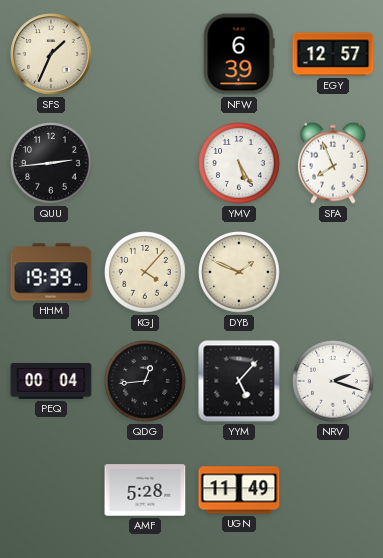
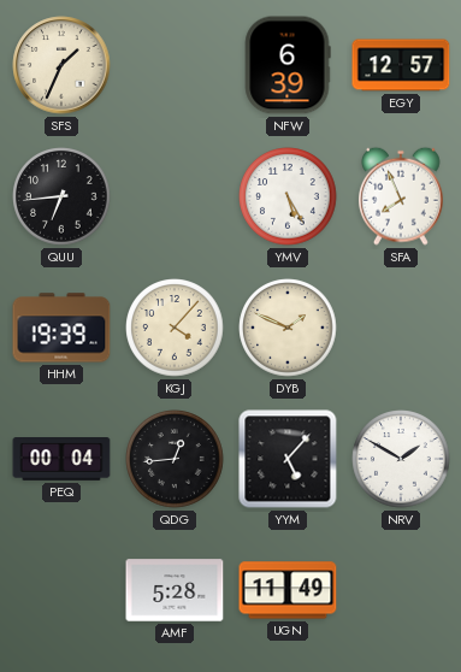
QUU: 2:44 -> 6:44
NRV: 2:18 -> 1:50
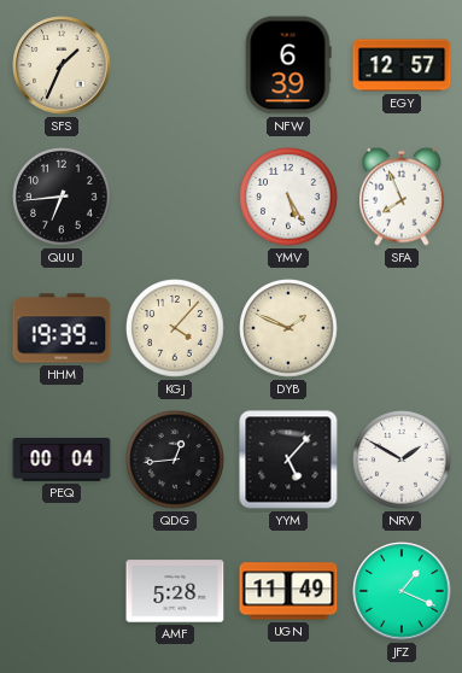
JFZ: none -> 1:19
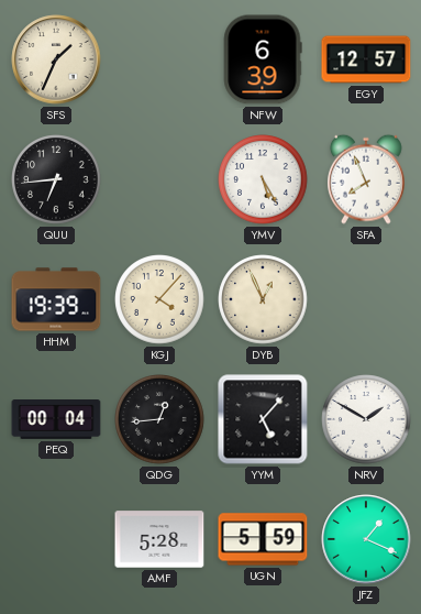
DYB: 1:49 -> 12:56
UGN: 11:49 -> 5:59
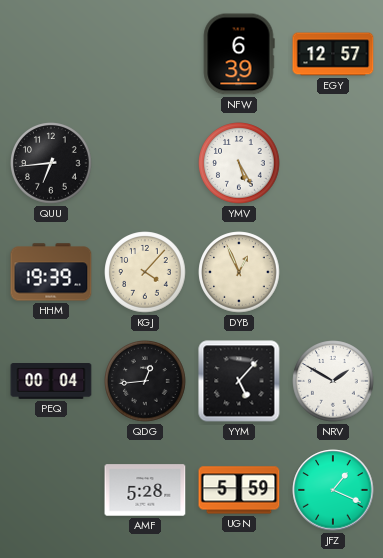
SFS: 1:34 -> none
SFA: 7:56 -> none
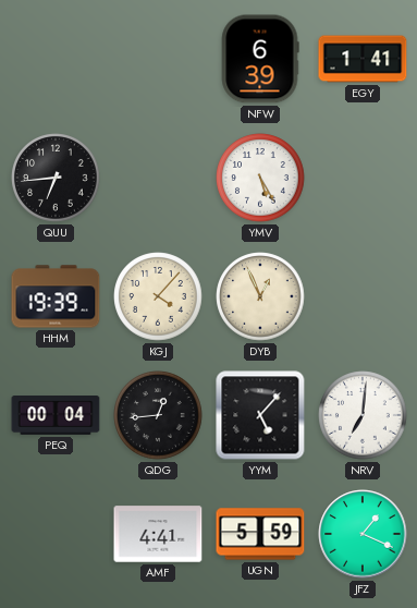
EGY: 12:57 -> 1:41
NRV: 1:50 -> 7:01
AMF: 5:28 -> 4:41
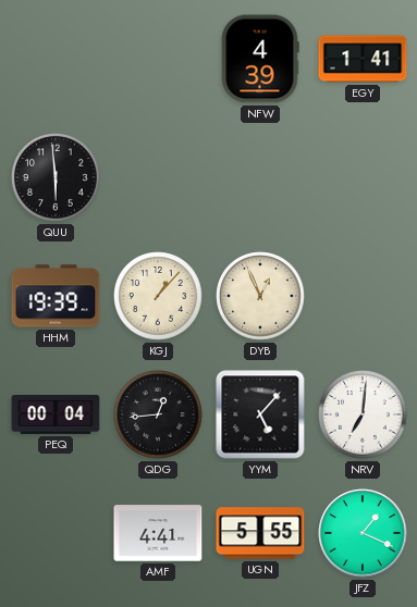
NFW: 6:39 -> 4:39
QUU: 6:44 -> 5:59
YMV: 5:25 -> none
KGJ: 4:07 -> 1:07
UGN: 5:59 -> 5:55
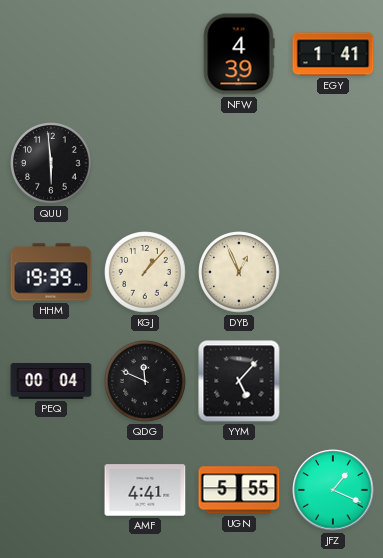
QDG: 12:44 -> 11:49
NRV: 7:01 -> none
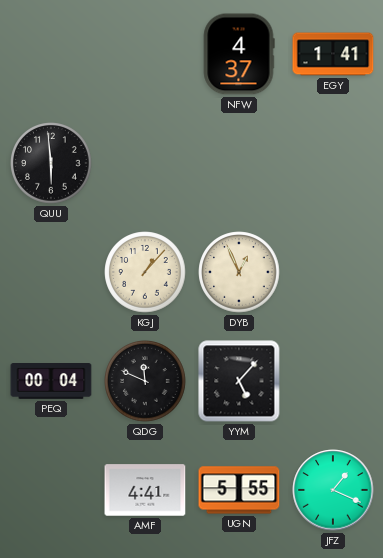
NFW: 4:39 -> 4:37
HHM: 19:39 -> none
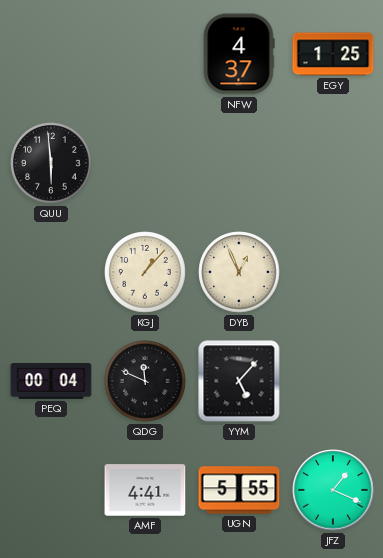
EGY: 1:41 -> 1:25
